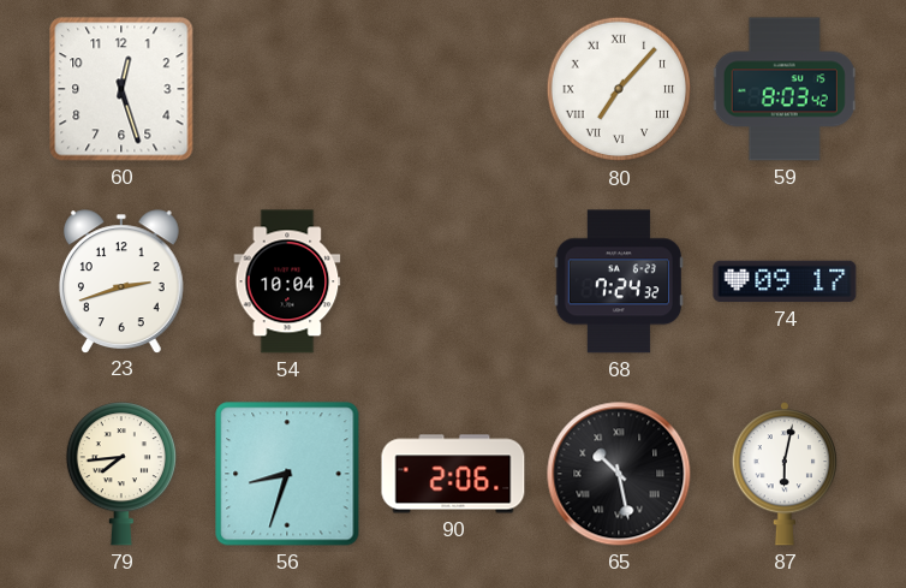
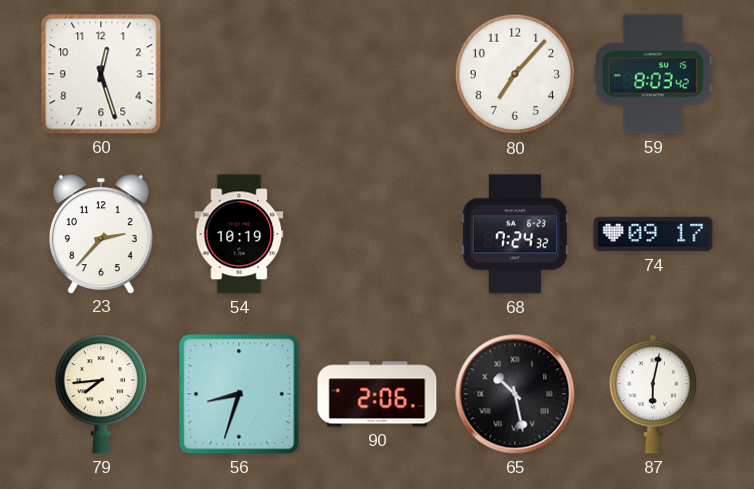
80 numerals: Roman -> Arabic
23: 2:42 -> 2:37
54: 10:04 -> 10:19
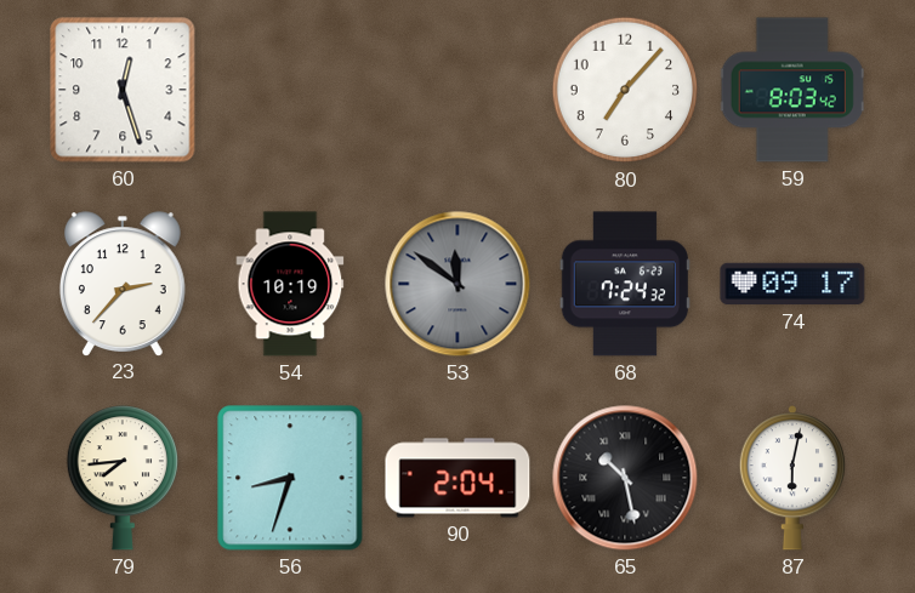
53: none -> 11:51
90: 2:06 -> 2:04
